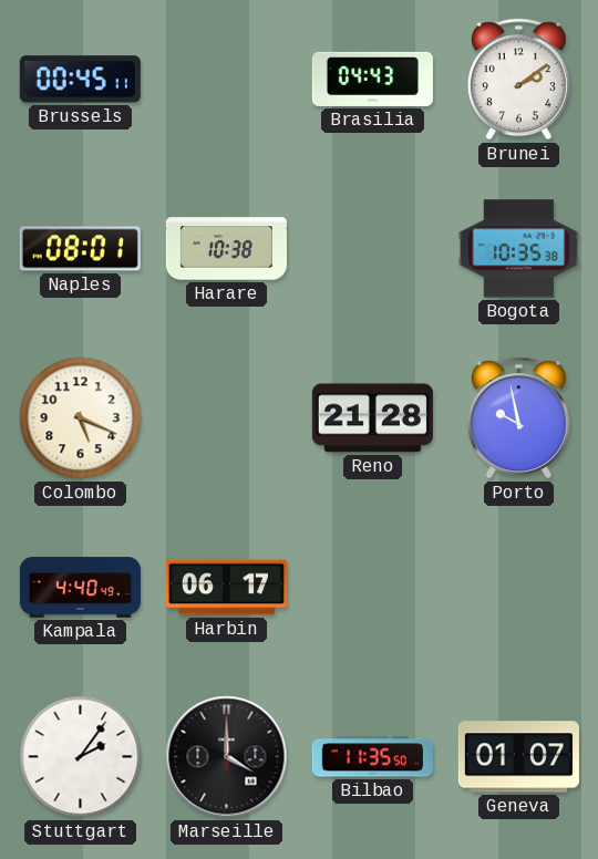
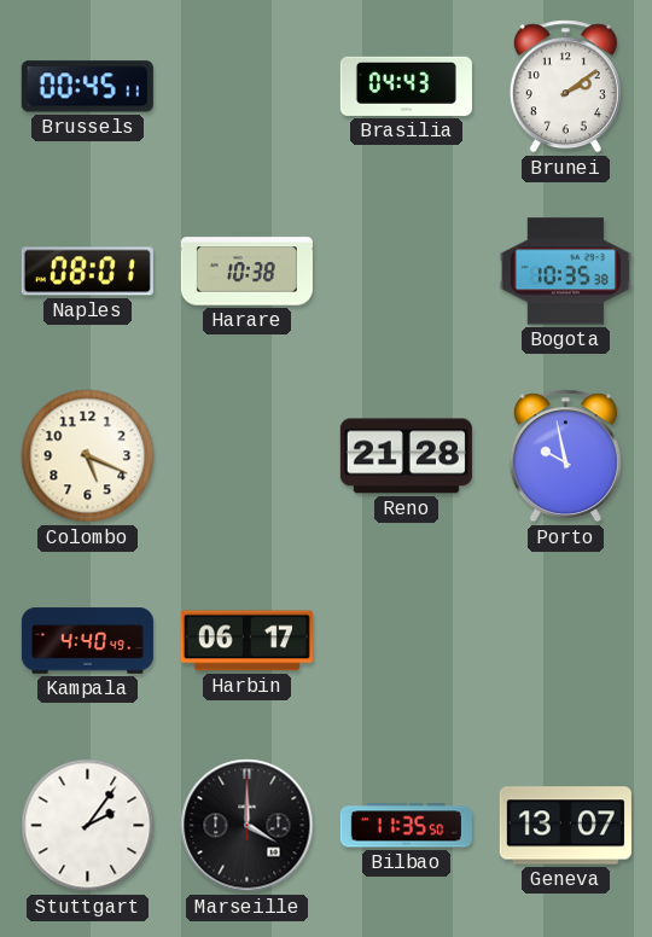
Geneva: 01:07 -> 13:07
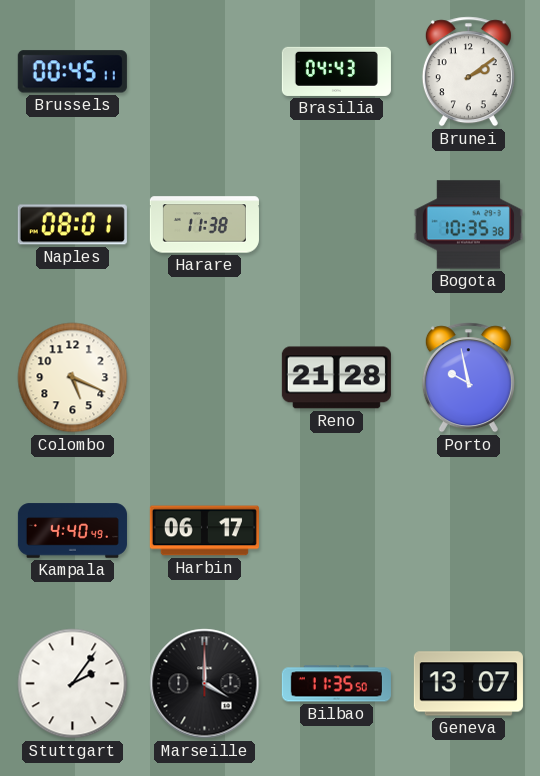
Harare: 10:38 -> 11:38
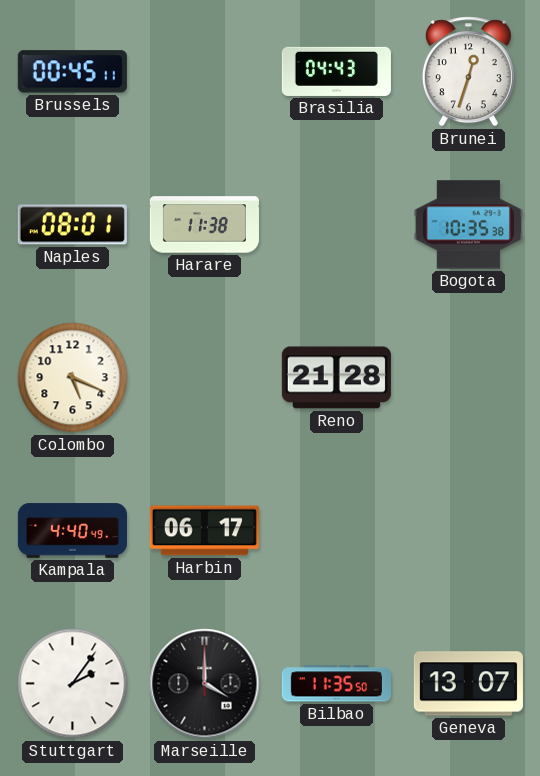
Brunei: 2:09 -> 12:33
Porto: 9:58 -> none
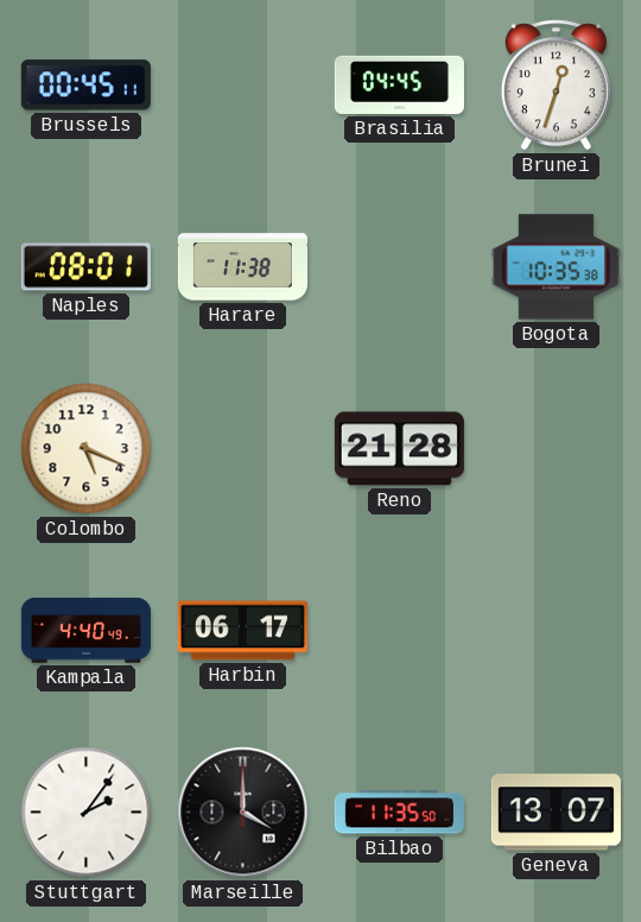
Brasilia: 04:43 -> 04:45
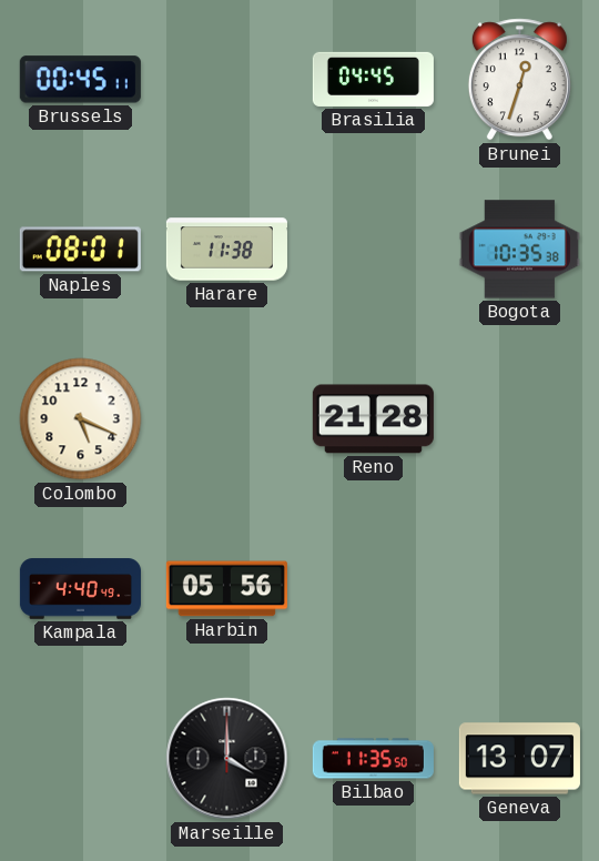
Harbin: 06:17 -> 05:56
Stuttgart: 2:06 -> none
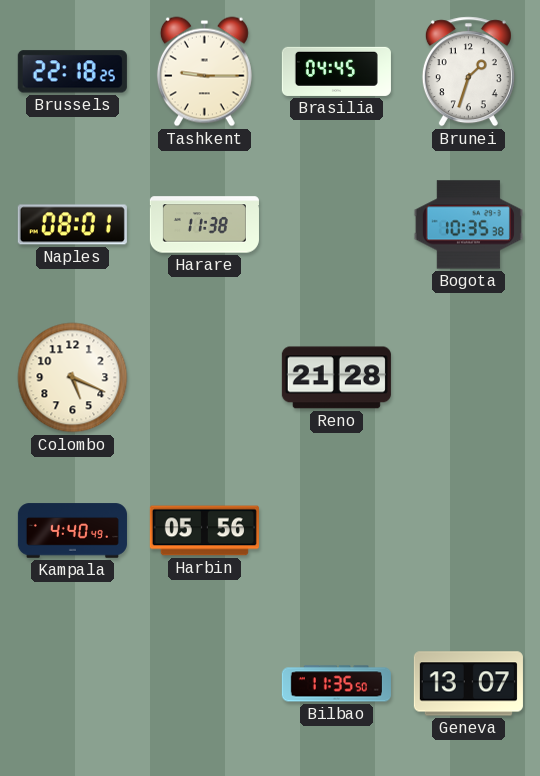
Brussels: 00:45 -> 22:18
Tashkent: none -> 9:15
Brunei: 12:33 -> 1:33
Marseille: 4:00 -> none
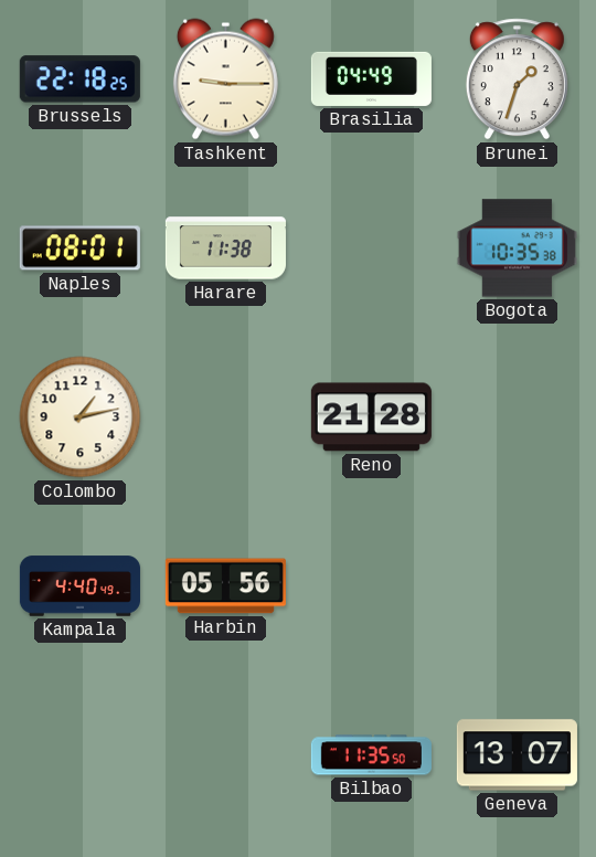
Brasilia: 04:45 -> 04:49
Colombo: 5:19 -> 1:13
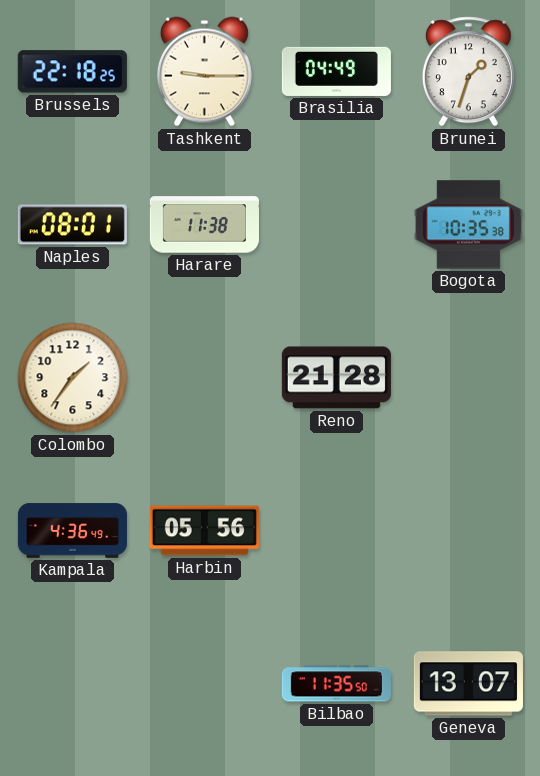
Colombo: 1:13 -> 1:36
Kampala: 4:40 -> 4:36
